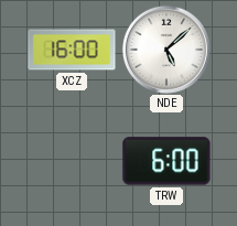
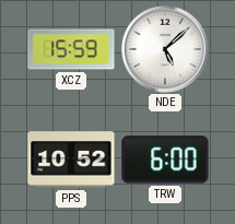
XCZ: 16:00 -> 15:59
PPS: none -> 10:52
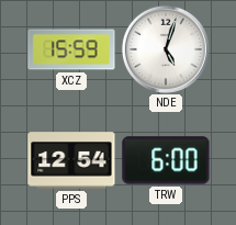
NDE: 5:08 -> 5:03
PPS: 10:52 -> 12:54
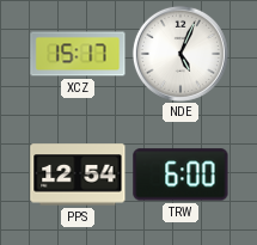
XCZ: 15:59 -> 15:17
NDE: 5:03 -> 5:04
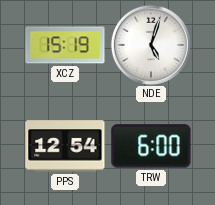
XCZ: 15:17 -> 15:19
NDE: 5:04 -> 5:03
